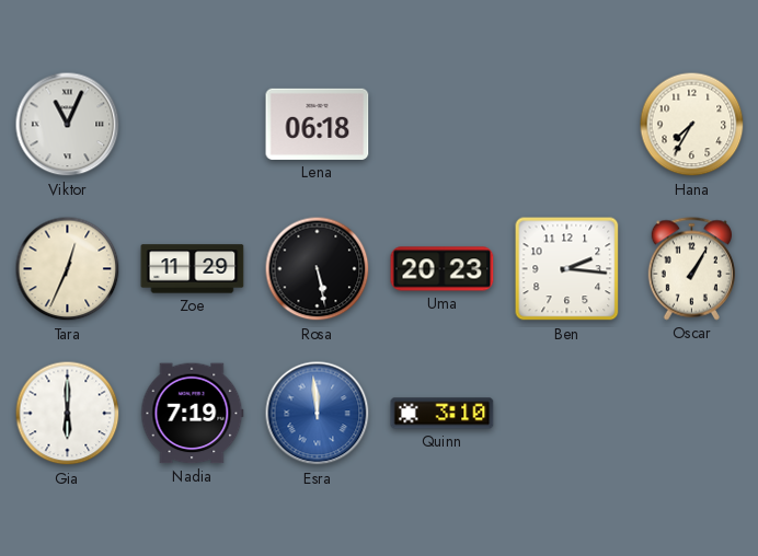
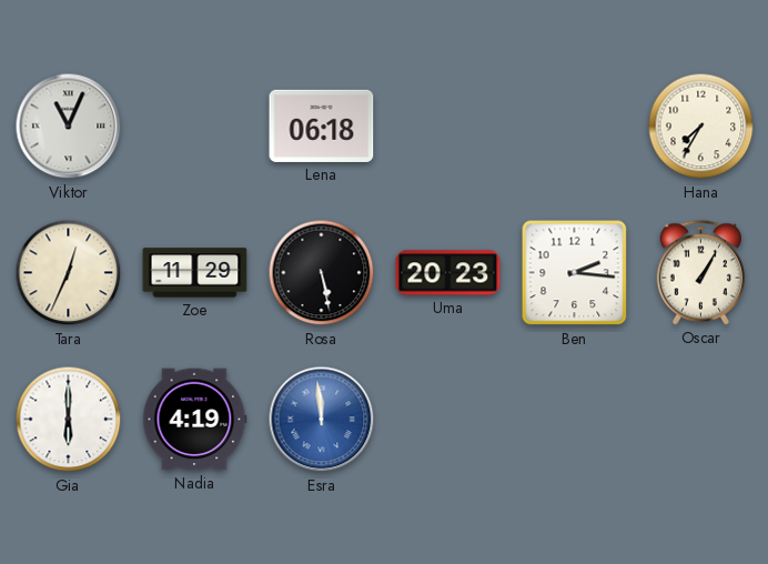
Nadia: 7:19 -> 4:19
Quinn: 3:10 -> none
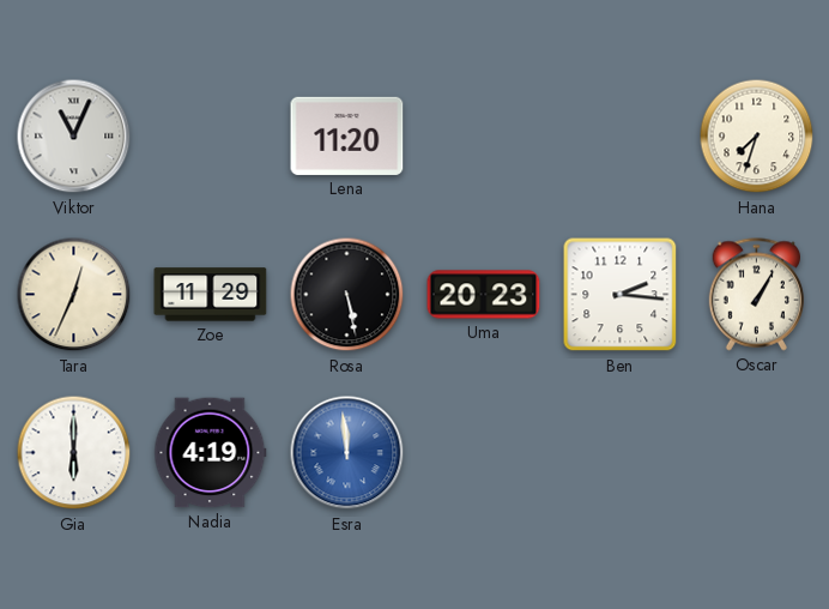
Lena: 06:18 -> 11:20
Hana: 7:35 -> 7:33
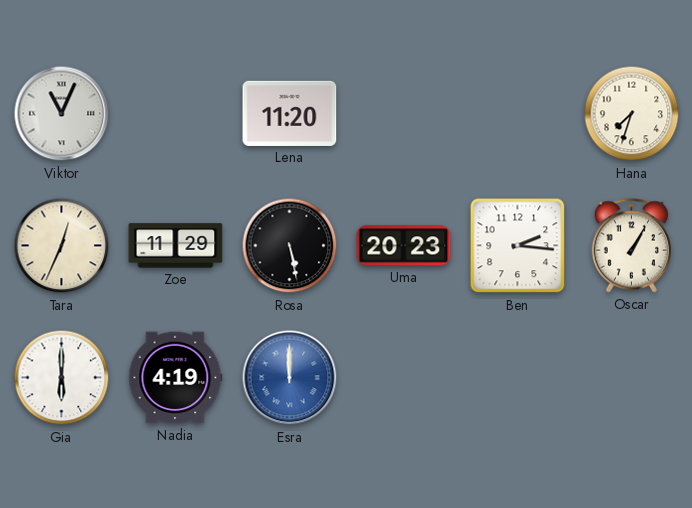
Esra: 11:59 -> 12:00
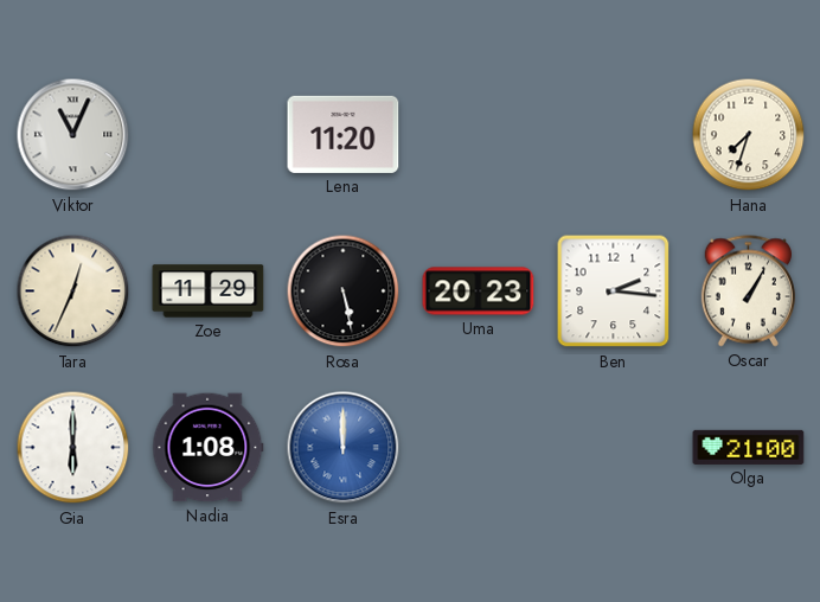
Nadia: 4:19 -> 1:08
Olga: none -> 21:00
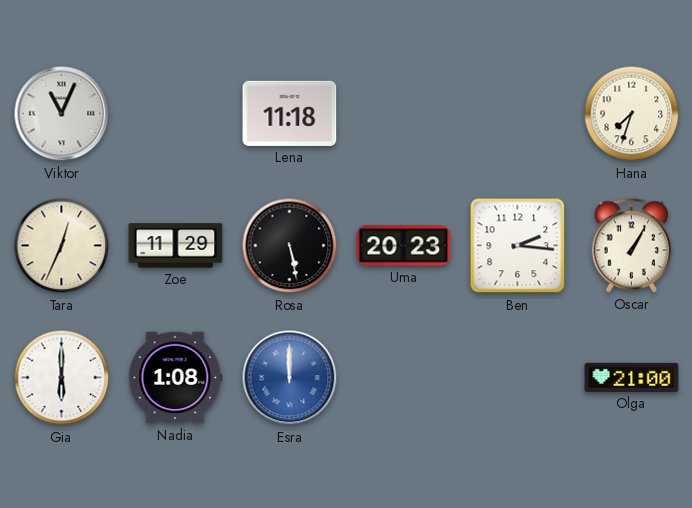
Lena: 11:20 -> 11:18
